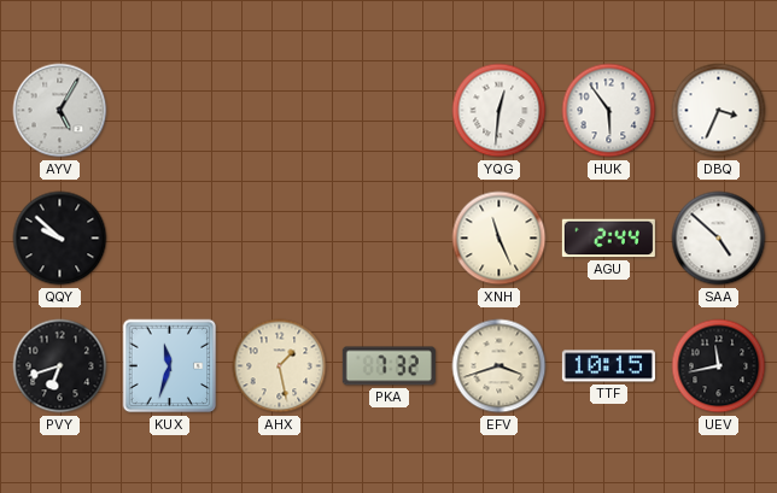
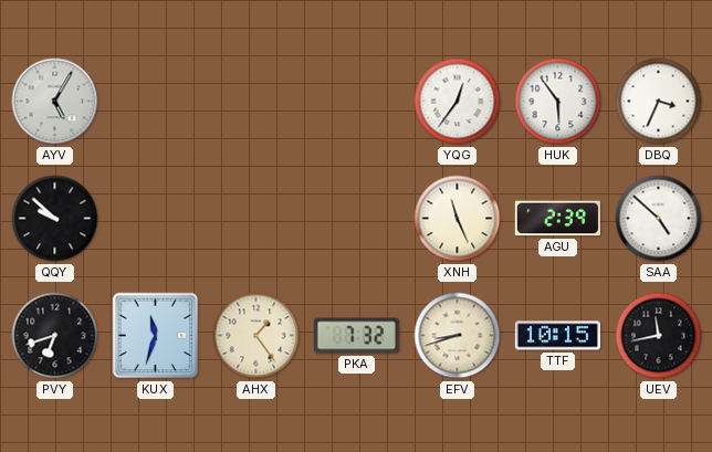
YQG: 12:31 -> 12:36
AGU: 2:44 -> 2:39
AHX: 1:28 -> 1:24
EFV: 3:42 -> 8:42
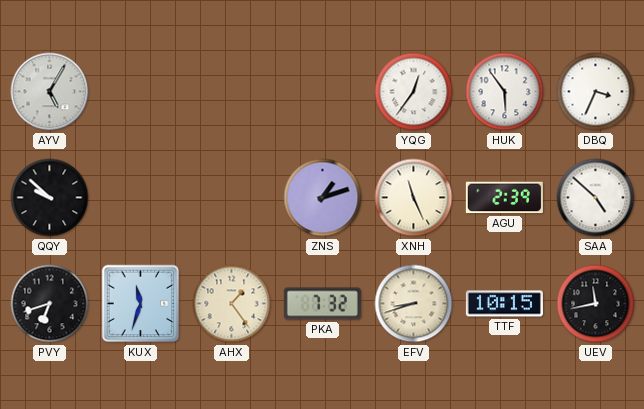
ZNS: none -> 1:12
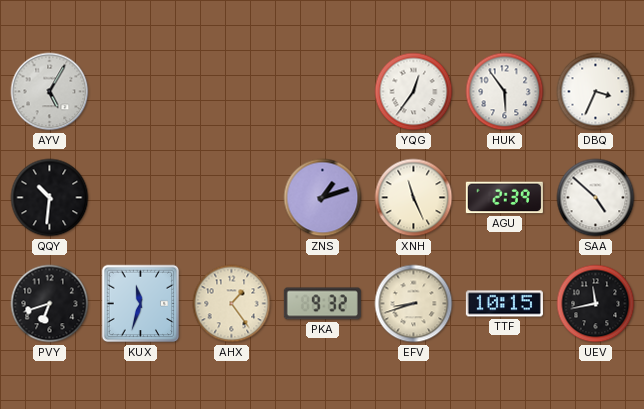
QQY: 9:52 -> 10:31
PKA: 7:32 -> 9:32
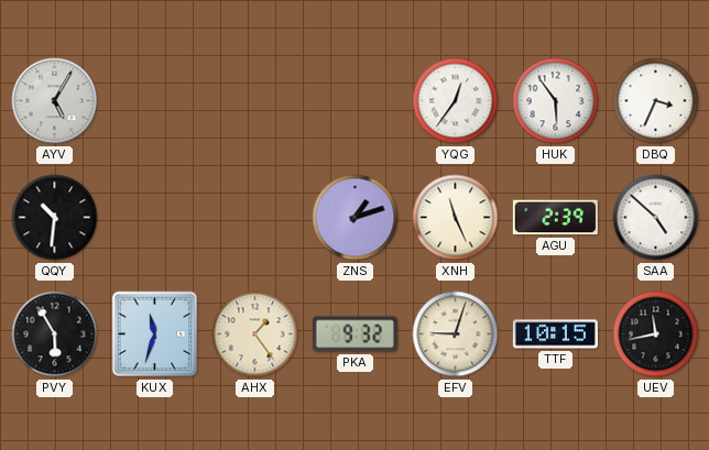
PVY: 6:42 -> 5:55
EFV: 8:42 -> 9:03
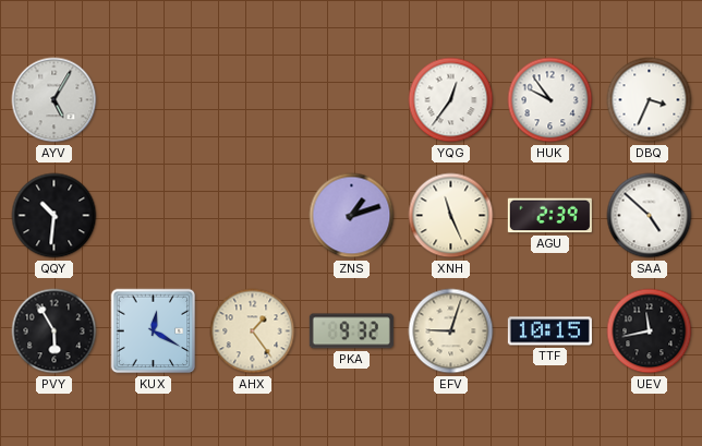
HUK: 5:54 -> 9:54
KUX: 11:33 -> 12:20
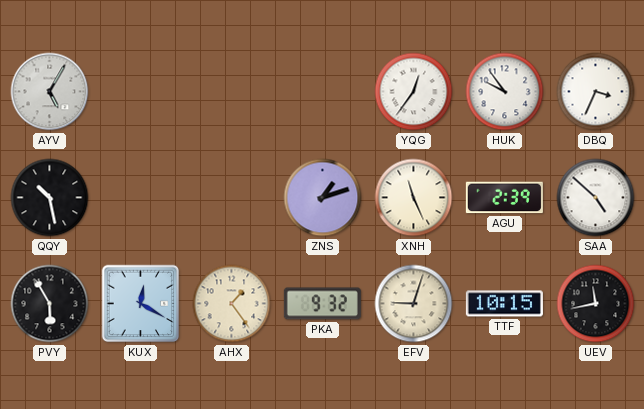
QQY: 10:31 -> 10:28
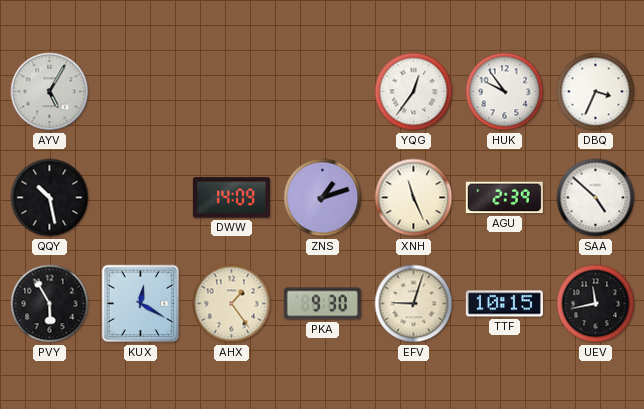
DWW: none -> 14:09
PKA: 9:32 -> 9:30
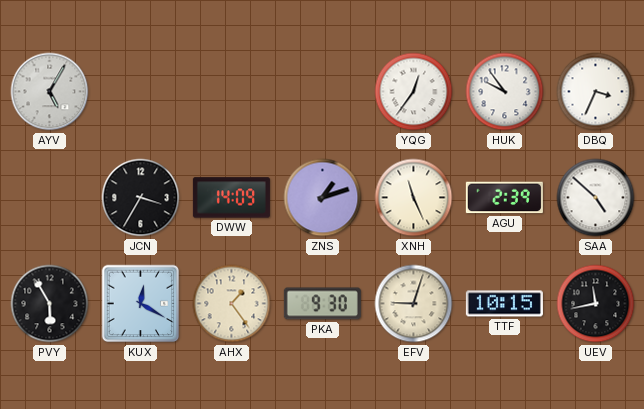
QQY: 10:28 -> none
JCN: none -> 3:35
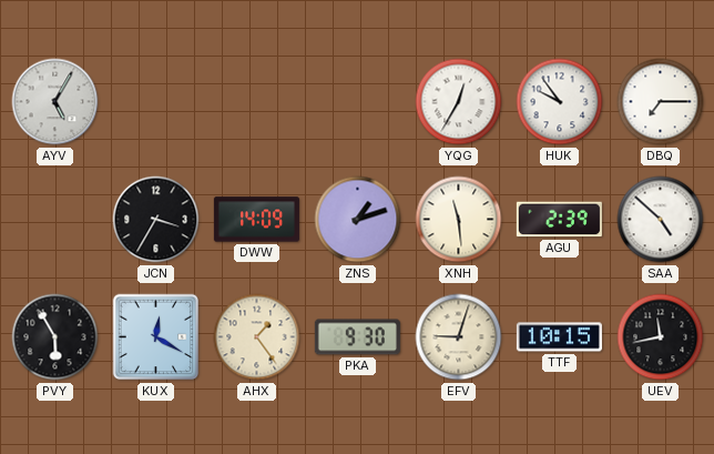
YQG: 12:36 -> 12:35
DBQ: 3:34 -> 7:15
XNH: 11:26 -> 11:29
